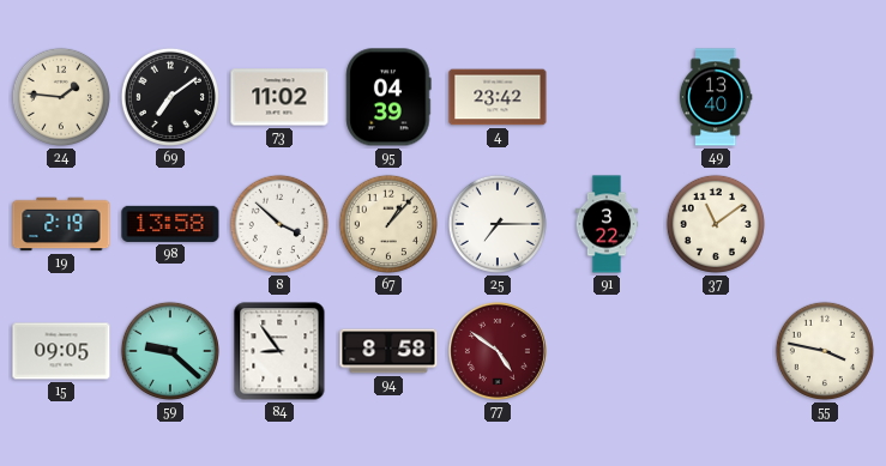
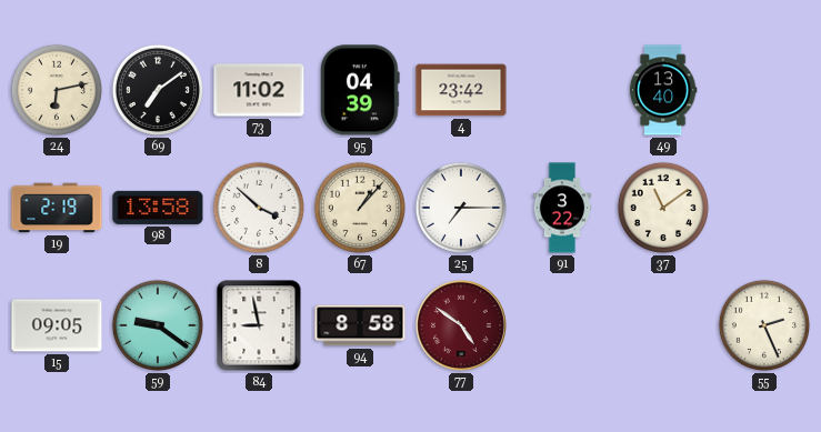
24: 1:46 -> 6:13
59: 9:22 -> 9:21
84: 8:54 -> 8:58
55: 3:47 -> 2:26
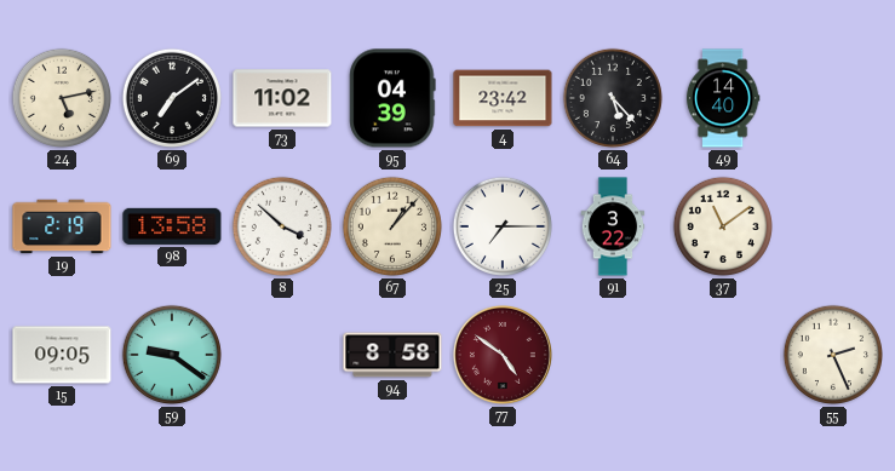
24: 6:13 -> 5:13
64: none -> 5:23
49: 13:40 -> 14:40
84: 8:58 -> none
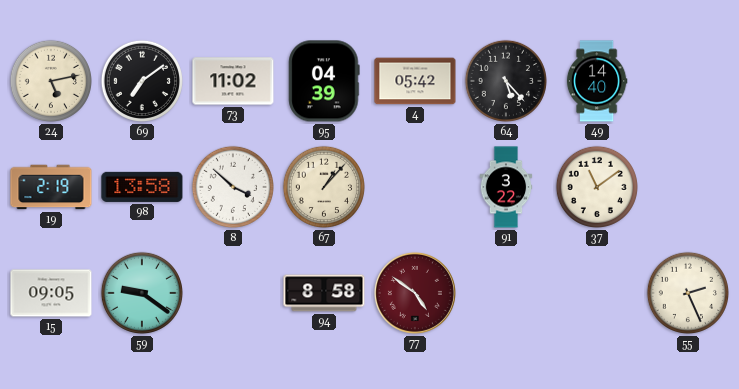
4: 23:42 -> 05:42
25: 7:15 -> none
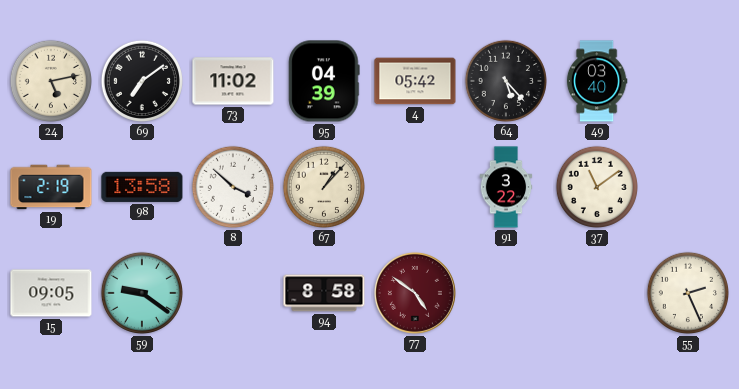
49: 14:40 -> 03:40
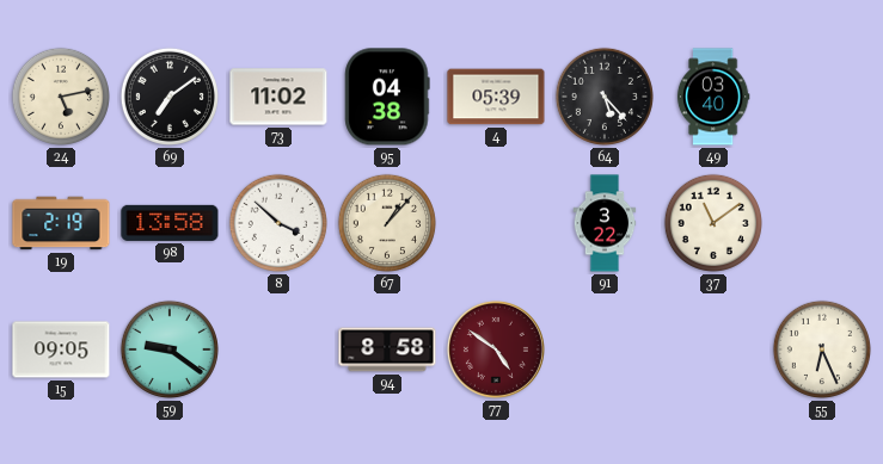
95: 04:39 -> 04:38
4: 05:42 -> 05:39
55: 2:26 -> 6:26
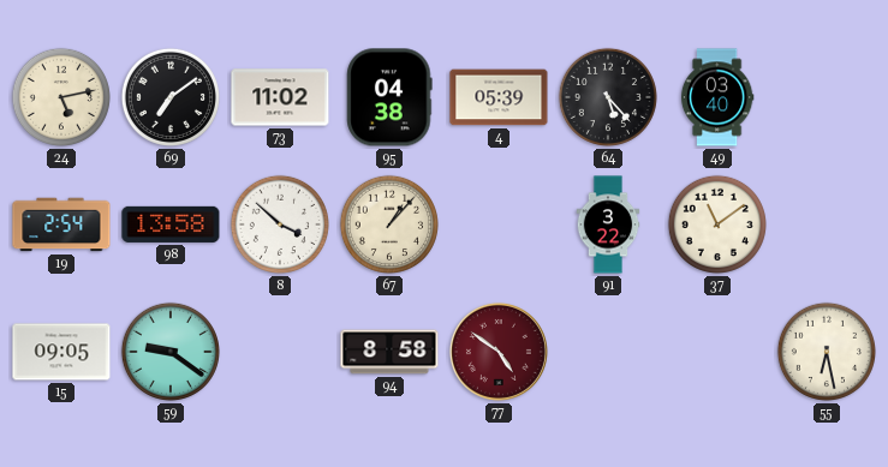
19: 2:19 -> 2:54
55: 6:26 -> 6:28
